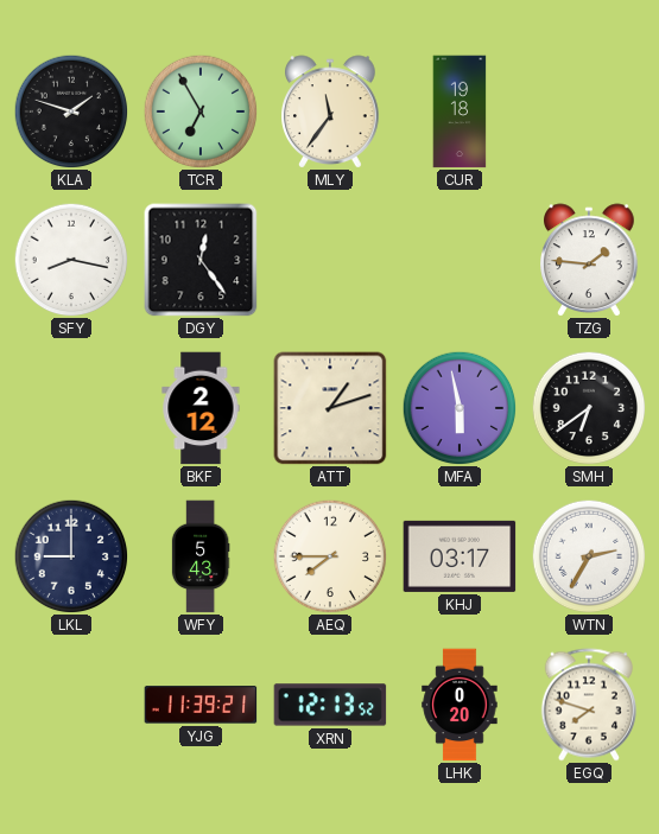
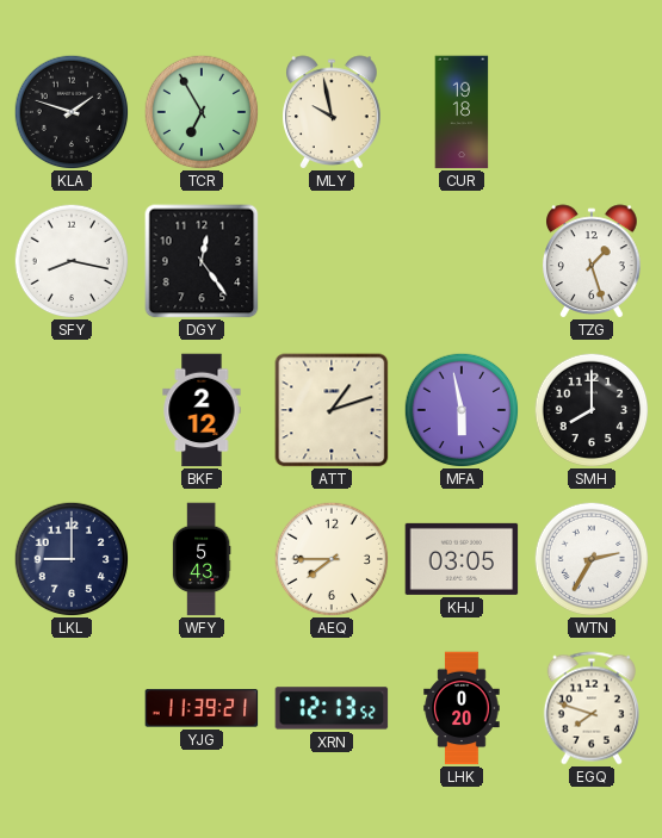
MLY: 11:36 -> 9:58
TZG: 1:46 -> 1:27
SMH: 6:39 -> 8:00
KHJ: 03:17 -> 03:05
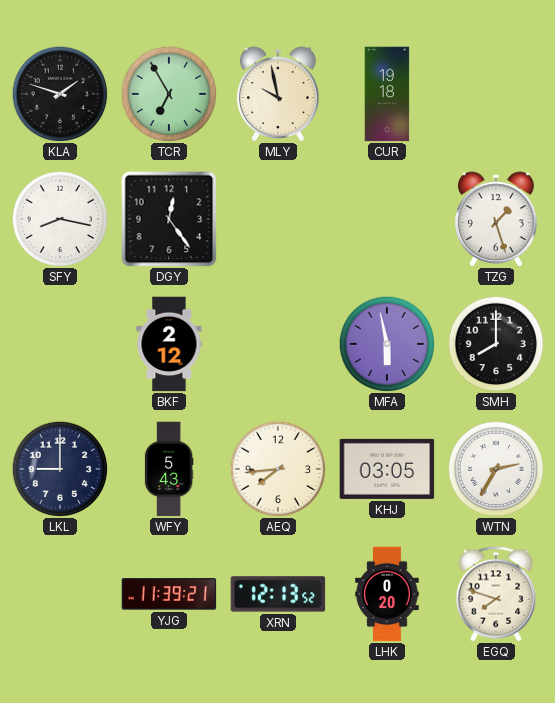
ATT: 1:12 -> none
AEQ: 7:45 -> 7:44
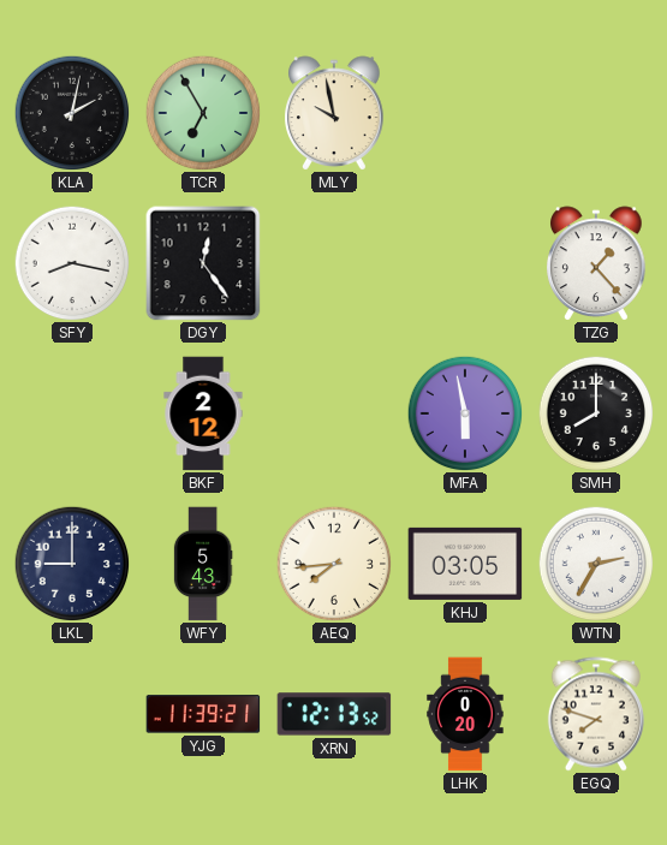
KLA: 1:48 -> 2:02
CUR: 19:18 -> none
TZG: 1:27 -> 1:23
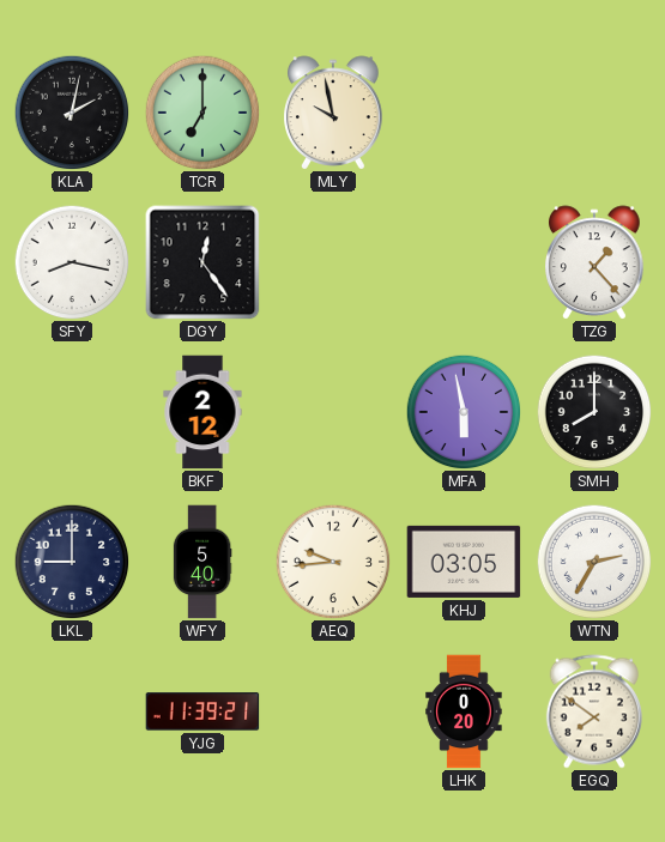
TCR: 6:55 -> 7:00
WFY: 5:43 -> 5:40
AEQ: 7:44 -> 9:44
XRN: 12:13 -> none
EGQ: 7:48 -> 7:51
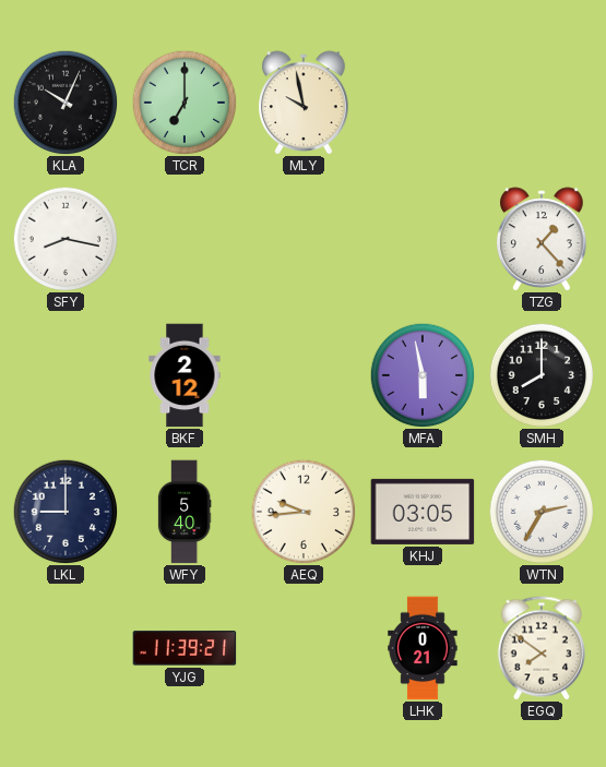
KLA: 2:02 -> 10:04
DGY: 12:24 -> none
LHK: 0:20 -> 0:21
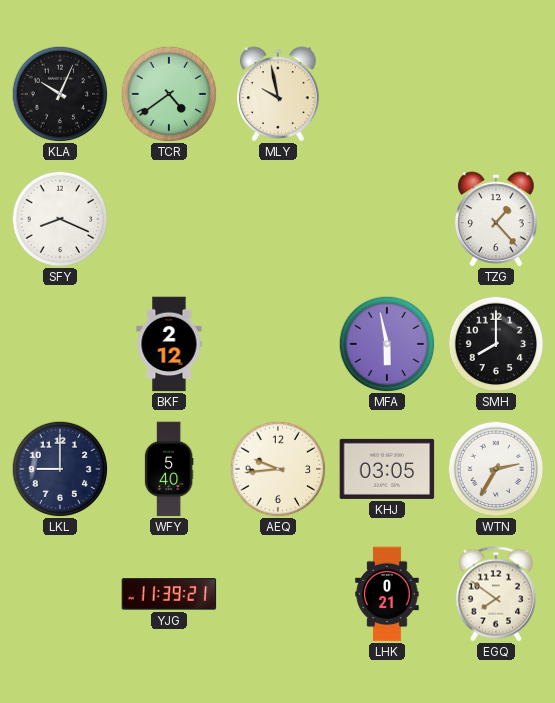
TCR: 7:00 -> 4:39
SFY: 8:17 -> 8:19
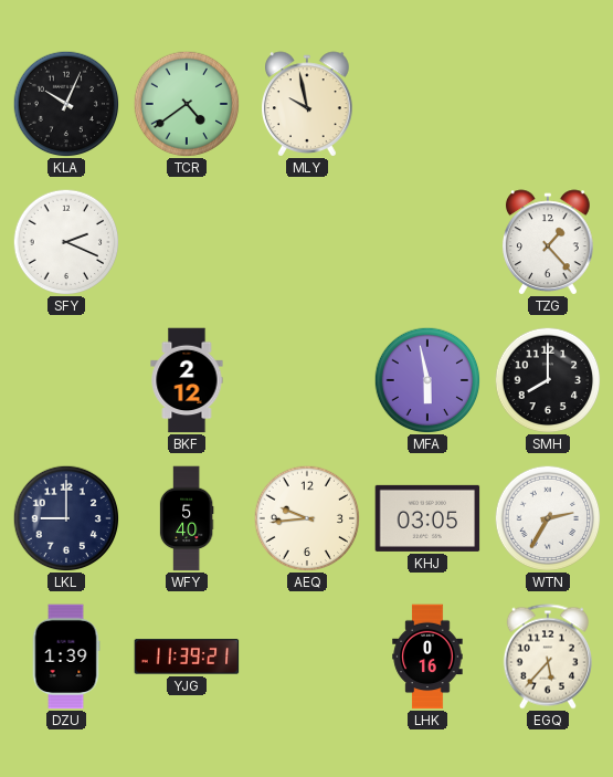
SFY: 8:19 -> 2:19
DZU: none -> 1:39
LHK: 0:21 -> 0:16
EGQ: 7:51 -> 5:37
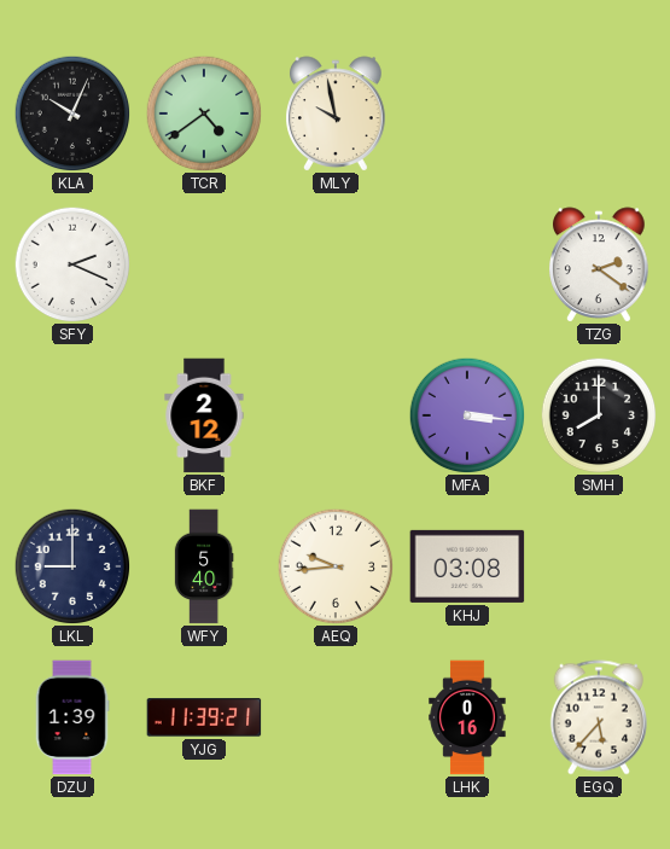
TZG: 1:23 -> 2:21
MFA: 5:58 -> 3:16
KHJ: 03:05 -> 03:08
WTN: 2:35 -> none
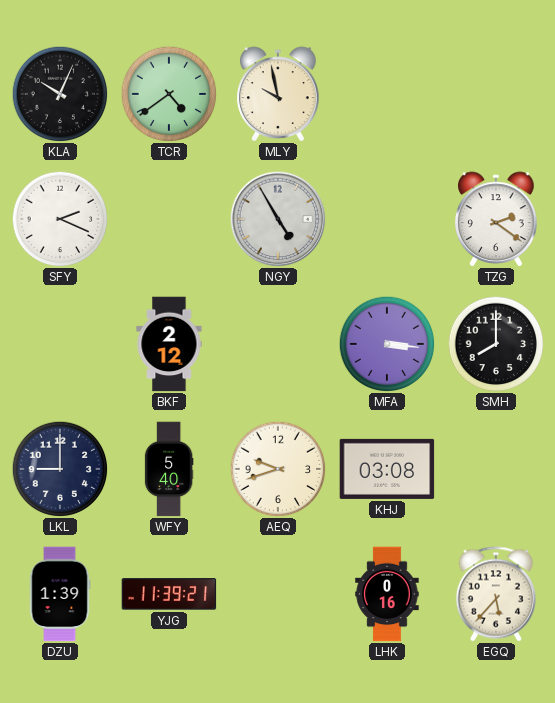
NGY: none -> 4:55
AEQ: 9:44 -> 9:42
